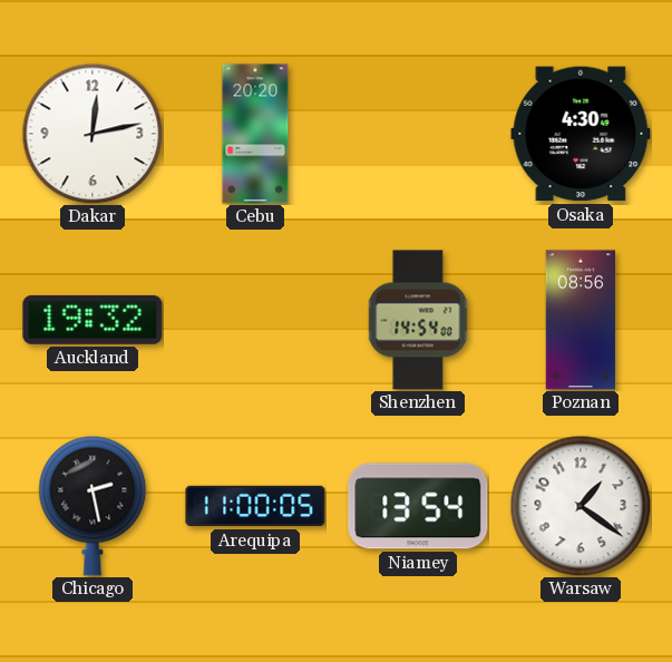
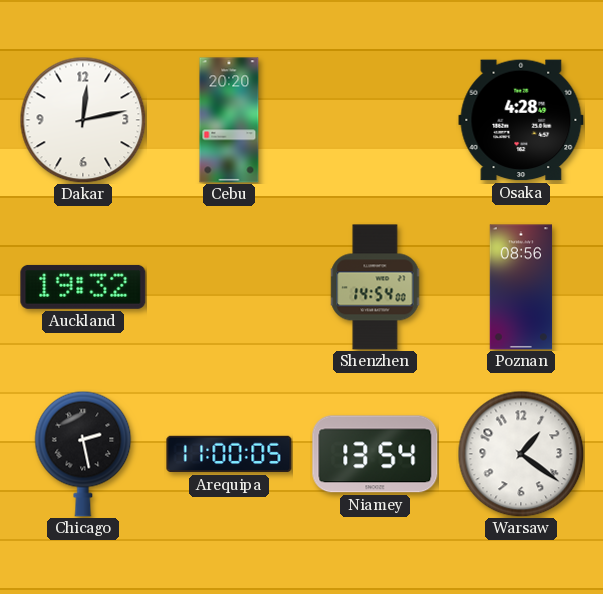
Osaka: 4:30 -> 4:28
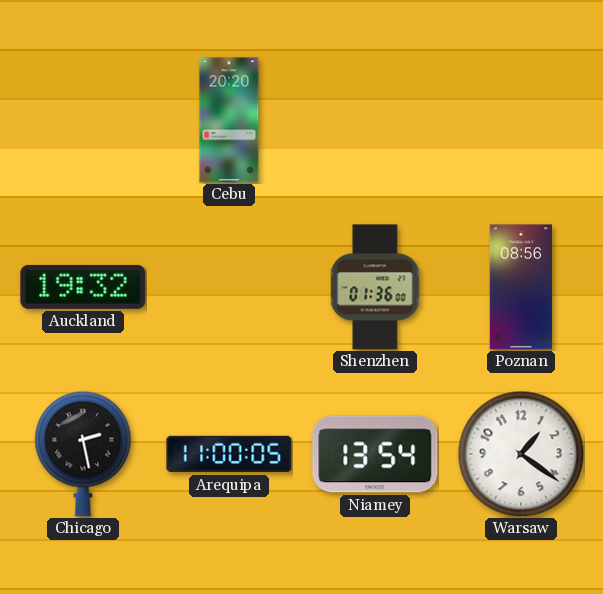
Dakar: 12:13 -> none
Osaka: 4:28 -> none
Shenzhen: 14:54 -> 01:36
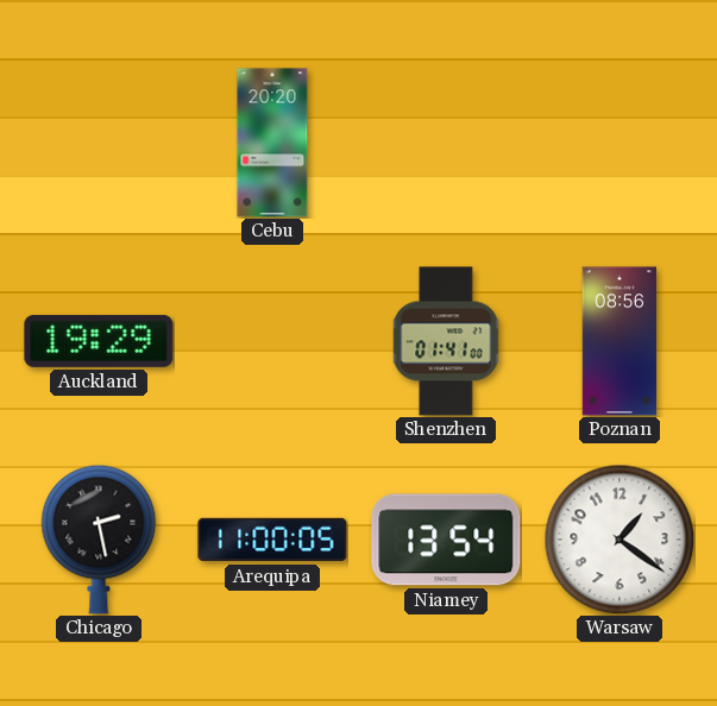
Auckland: 19:32 -> 19:29
Shenzhen: 01:36 -> 01:41
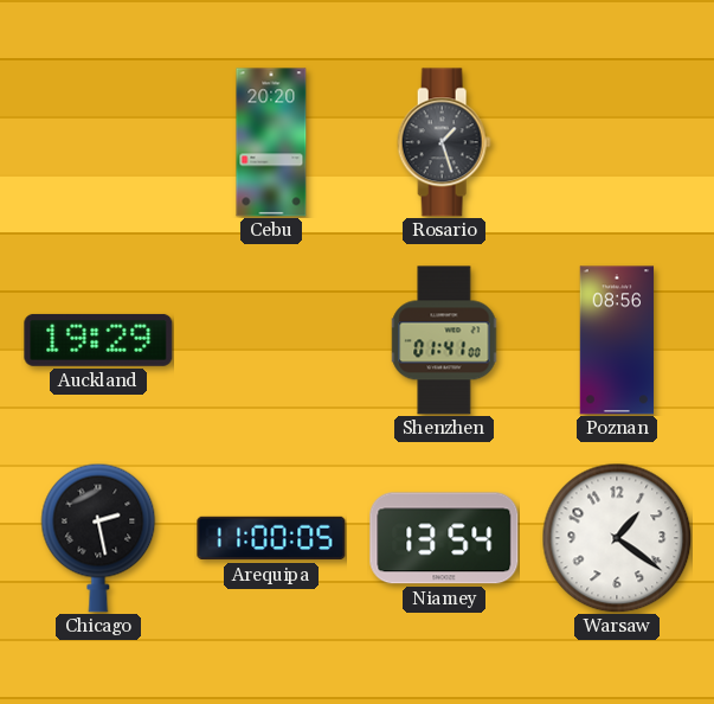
Rosario: none -> 1:27
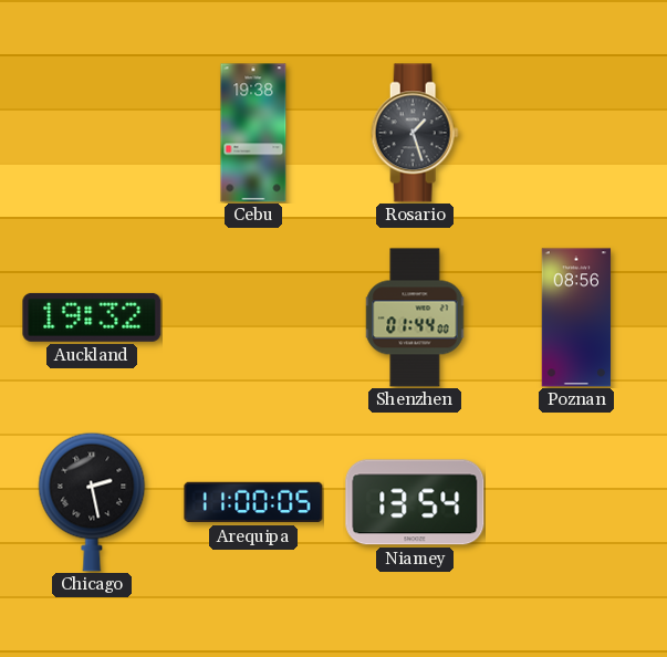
Cebu: 20:20 -> 19:38
Auckland: 19:29 -> 19:32
Shenzhen: 01:41 -> 01:44
Warsaw: 1:21 -> none
